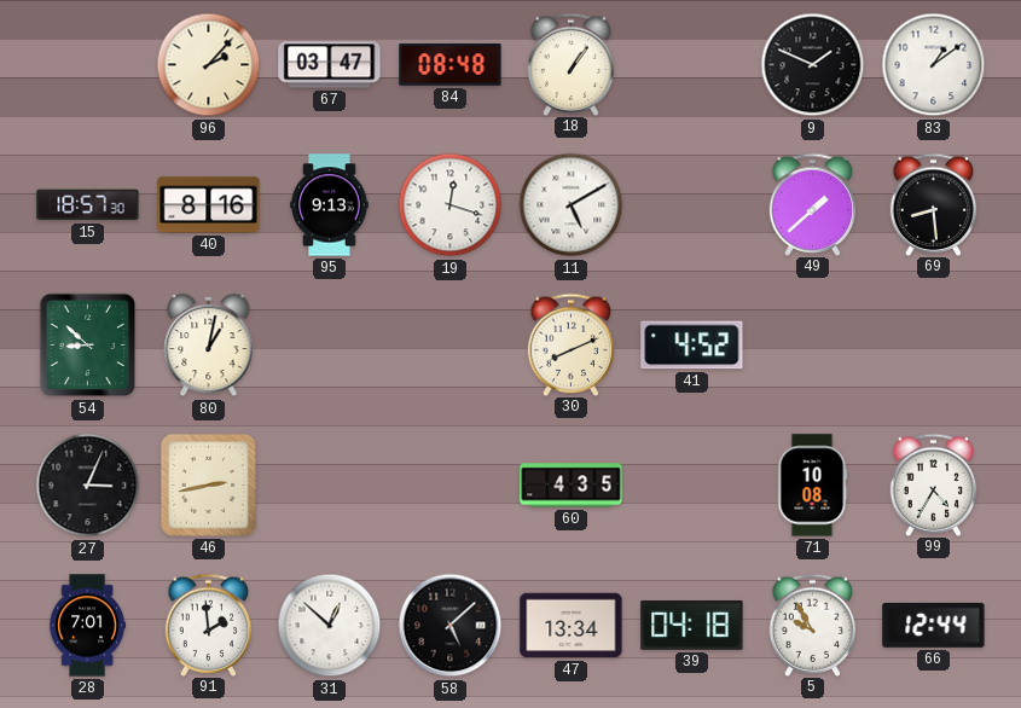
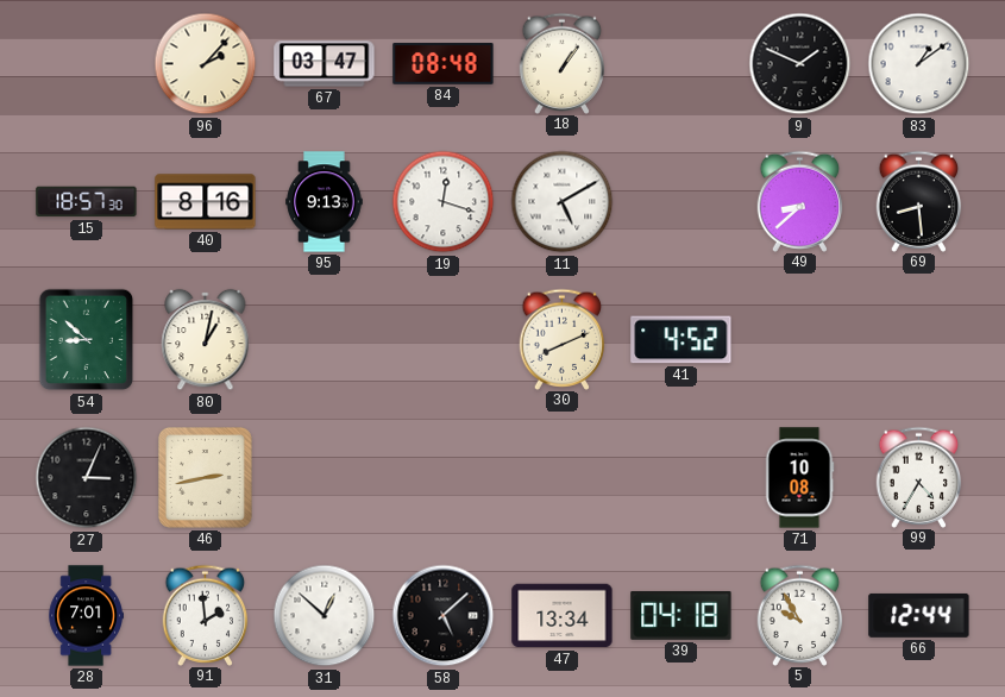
49: 1:38 -> 8:38
60: 4:35 -> none
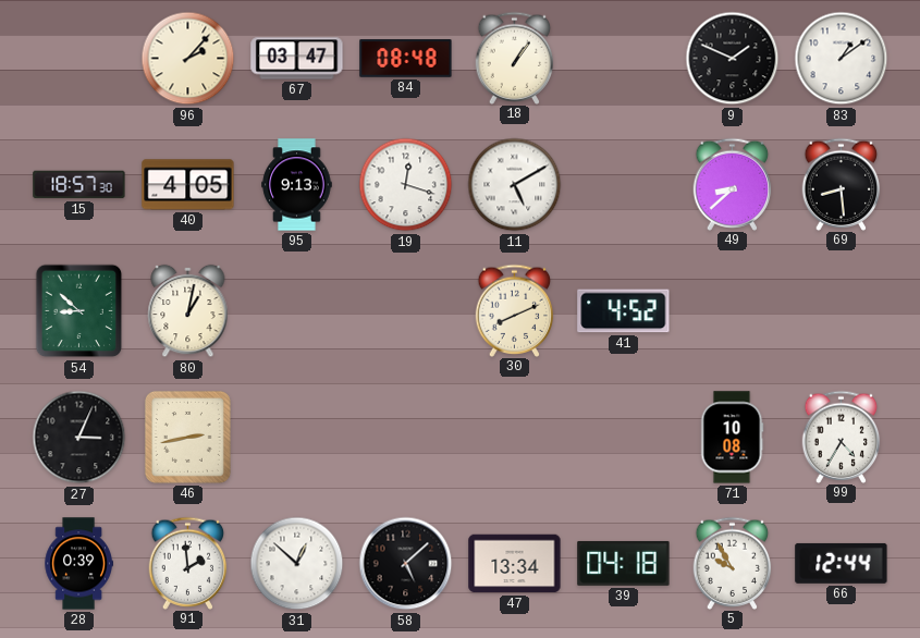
40: 8:16 -> 4:05
28: 7:01 -> 0:39
